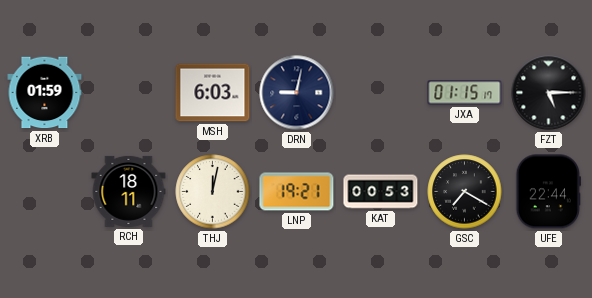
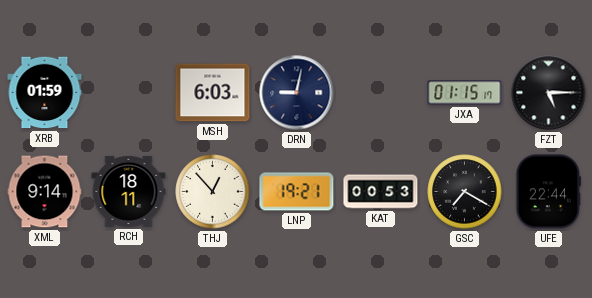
XML: none -> 9:14
THJ: 12:02 -> 12:53
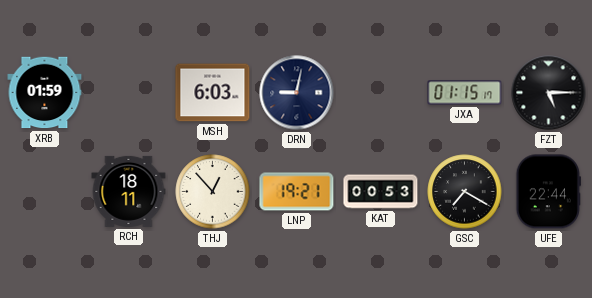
XML: 9:14 -> none
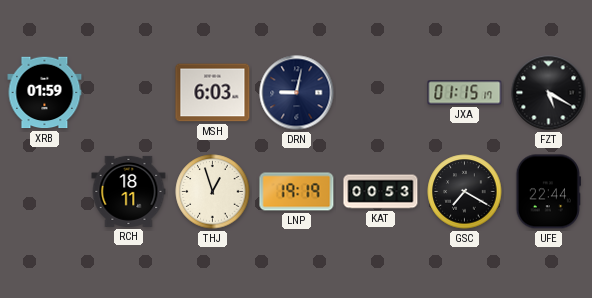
FZT: 5:15 -> 5:20
THJ: 12:53 -> 12:57
LNP: 19:21 -> 19:19
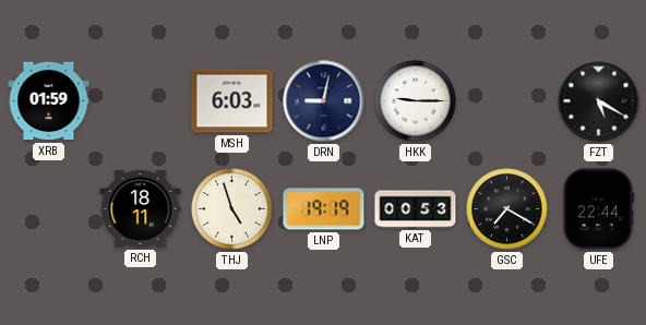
HKK: none -> 9:15
JXA: 01:15 -> none
THJ: 12:57 -> 4:57
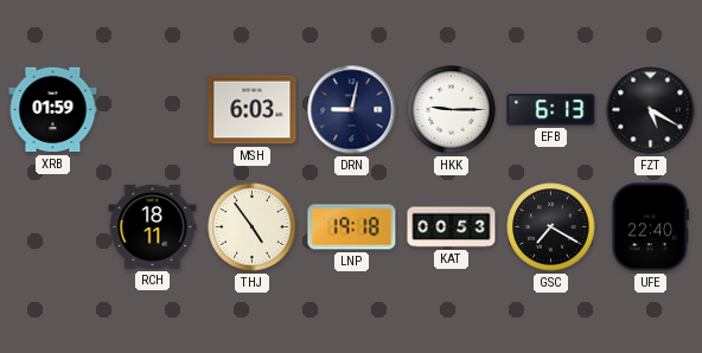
EFB: none -> 6:13
THJ: 4:57 -> 4:54
LNP: 19:19 -> 19:18
UFE: 22:44 -> 22:40
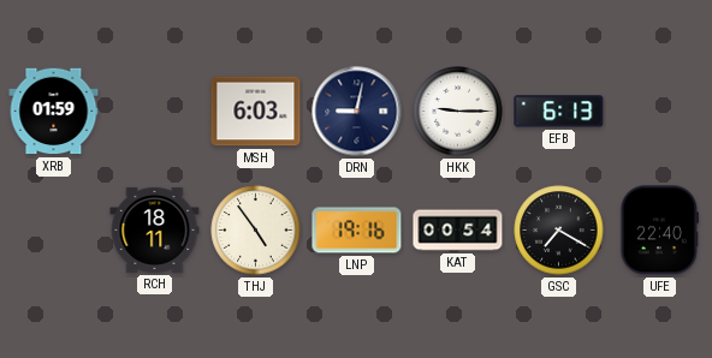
FZT: 5:20 -> none
LNP: 19:18 -> 19:16
KAT: 00:53 -> 00:54
